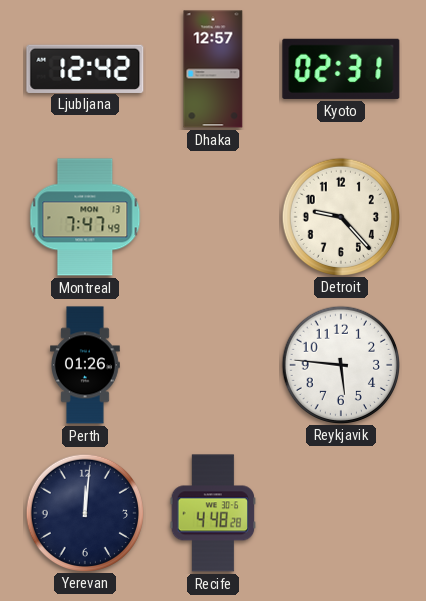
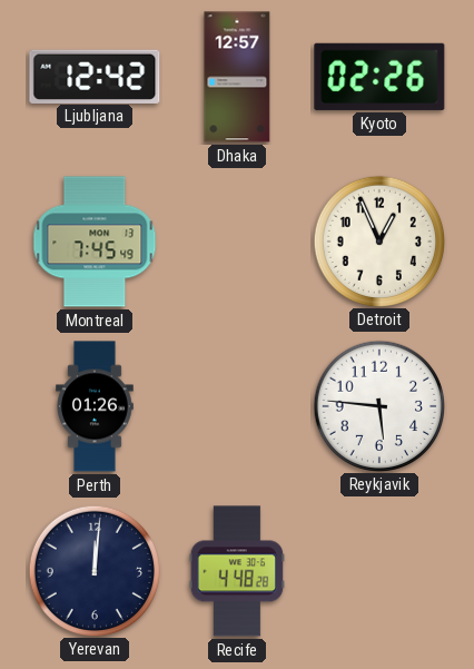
Kyoto: 02:31 -> 02:26
Montreal: 7:47 -> 7:45
Detroit: 9:23 -> 12:56
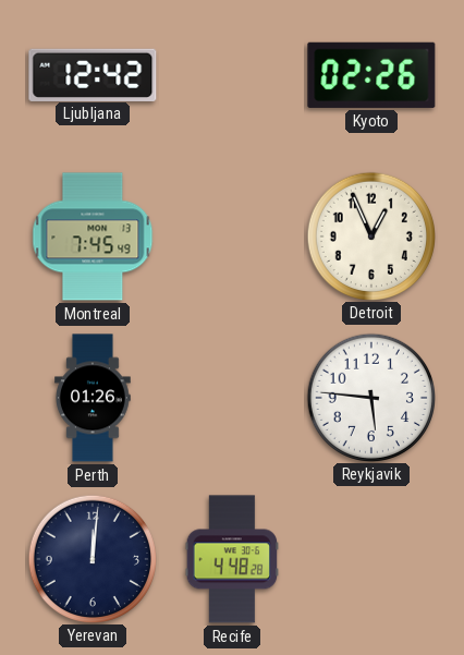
Dhaka: 12:57 -> none
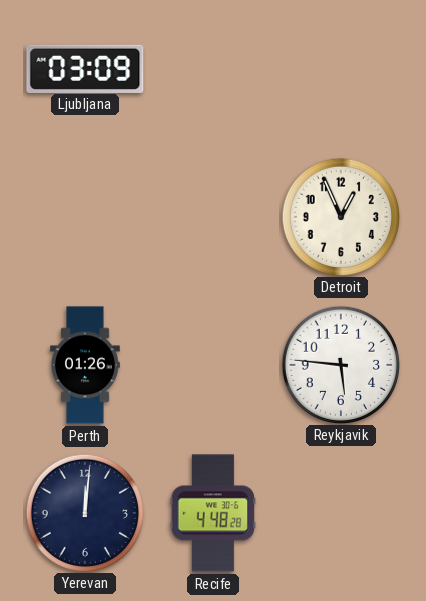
Ljubljana: 12:42 -> 03:09
Kyoto: 02:26 -> none
Montreal: 7:45 -> none
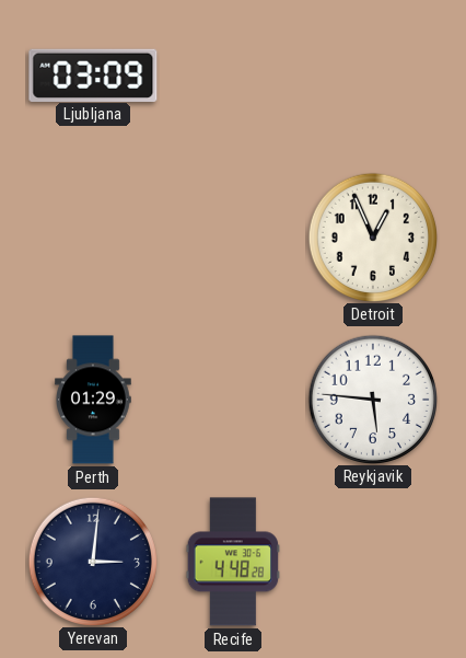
Perth: 01:26 -> 01:29
Yerevan: 12:01 -> 3:01
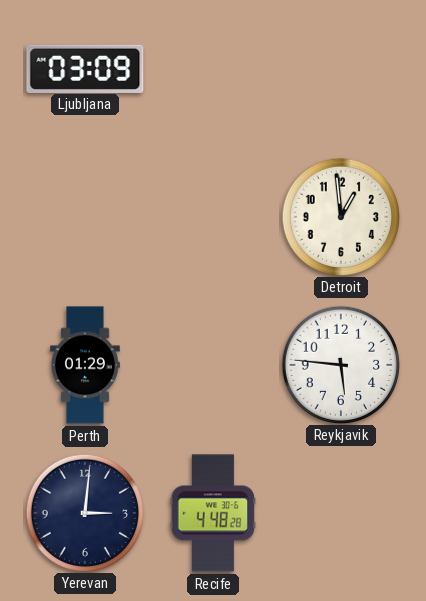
Detroit: 12:56 -> 12:59
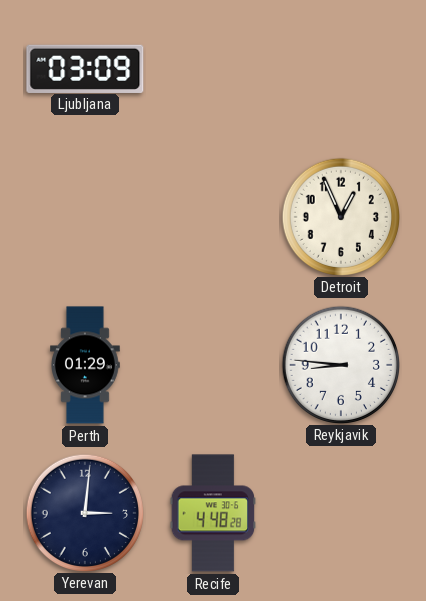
Detroit: 12:59 -> 12:56
Reykjavik: 5:46 -> 8:46
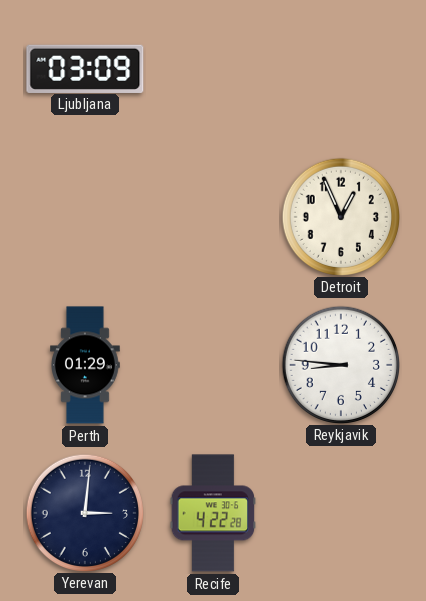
Recife: 4:48 -> 4:22
